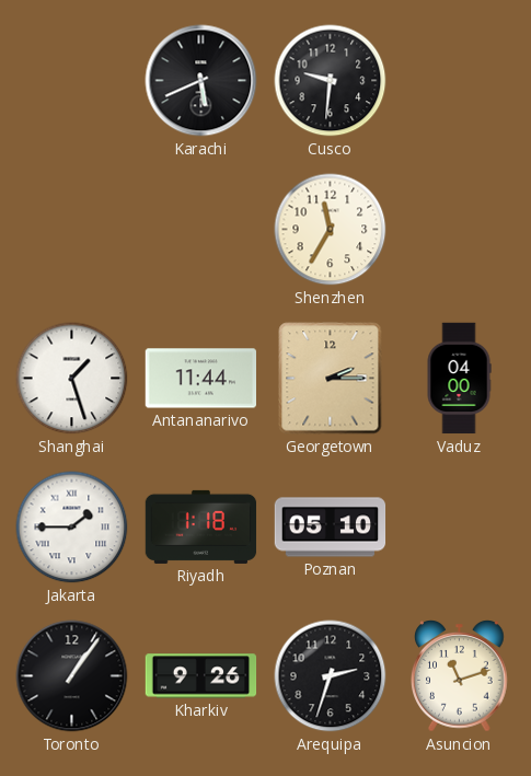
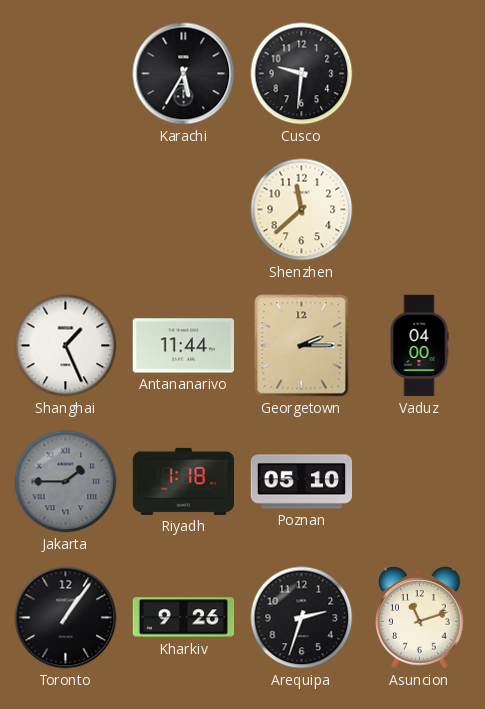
Karachi: 5:41 -> 5:35
Shenzhen: 11:35 -> 11:38
Shanghai: 1:27 -> 1:26
Jakarta dial: white -> grey
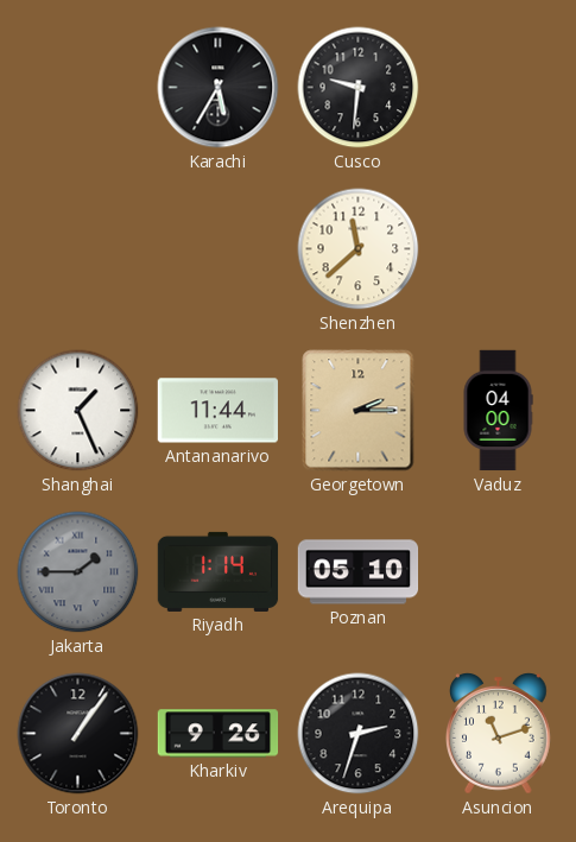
Riyadh: 1:18 -> 1:14
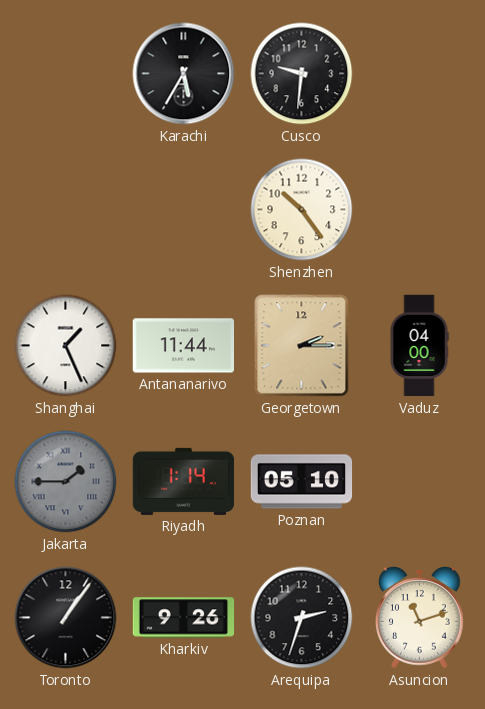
Shenzhen: 11:38 -> 10:24
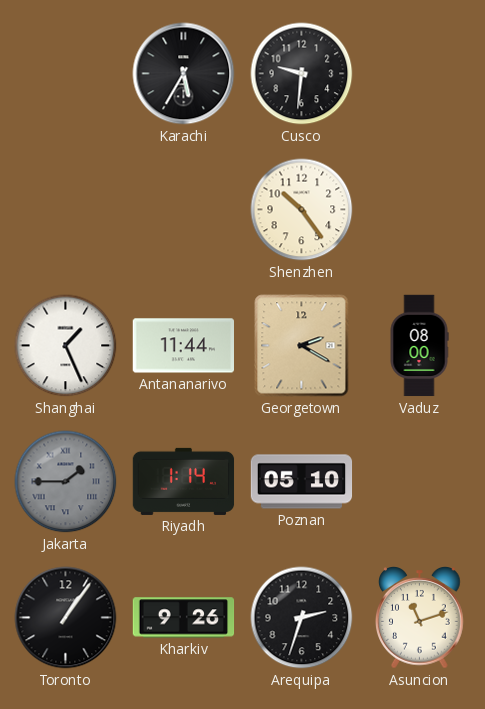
Georgetown: 2:15 -> 2:20
Vaduz: 04:00 -> 08:00
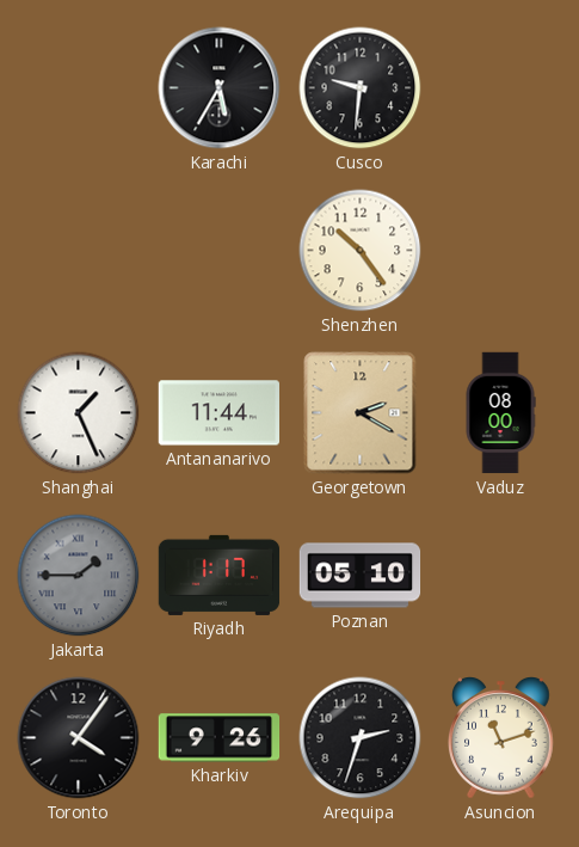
Riyadh: 1:14 -> 1:17
Toronto: 1:06 -> 4:06
